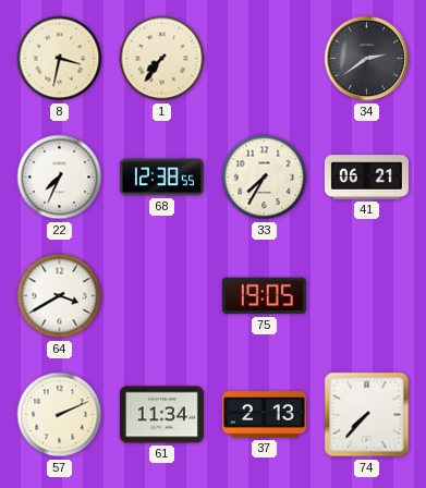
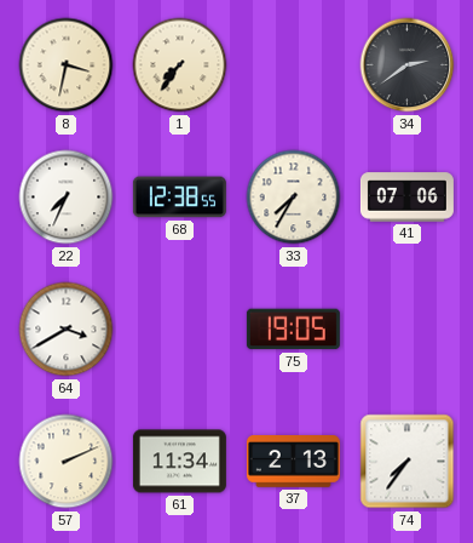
41: 06:21 -> 07:06
74: 7:37 -> 7:36
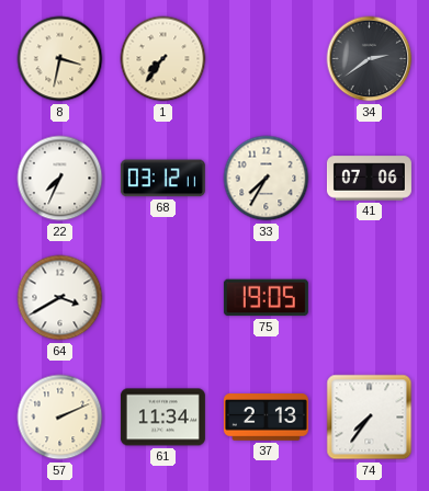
68: 12:38 -> 03:12
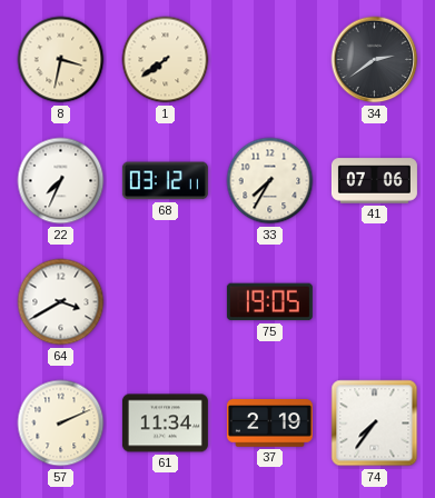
1: 7:36 -> 7:39
37: 2:13 -> 2:19
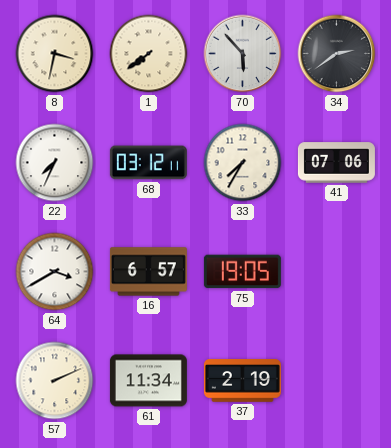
70: none -> 5:53
16: none -> 6:57
74: 7:36 -> none
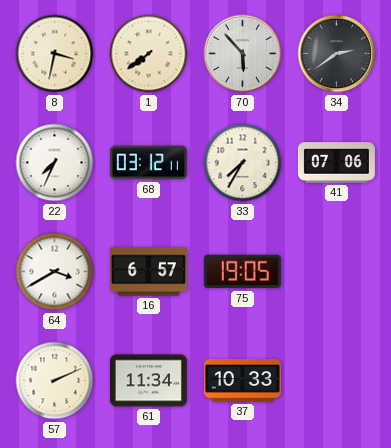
37: 2:19 -> 10:33
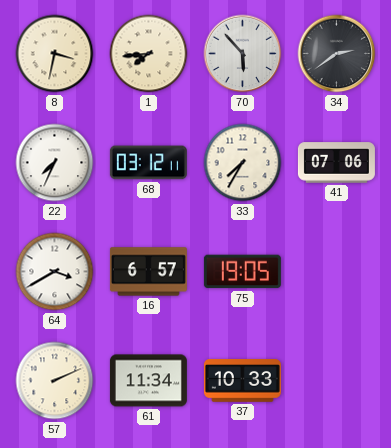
1: 7:39 -> 7:44
